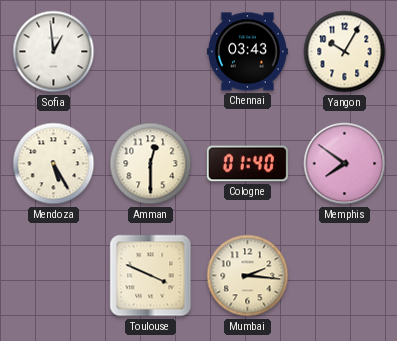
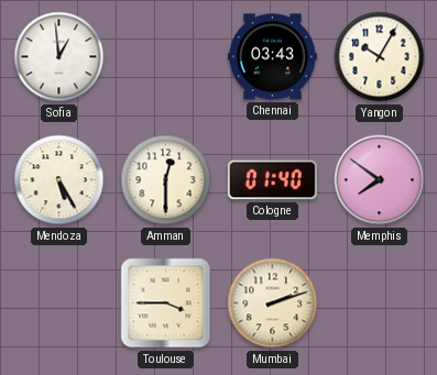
Toulouse: 3:49 -> 3:45
Mumbai: 2:16 -> 2:12
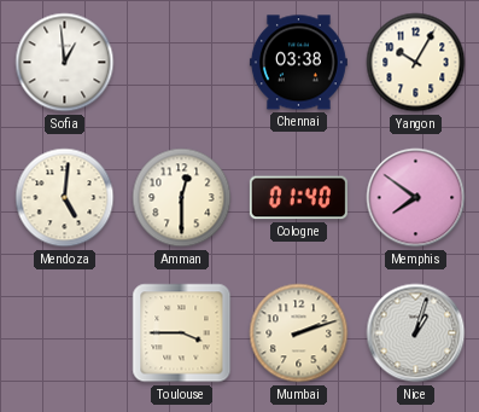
Chennai: 03:43 -> 03:38
Mendoza: 5:25 -> 5:01
Nice: none -> 1:03
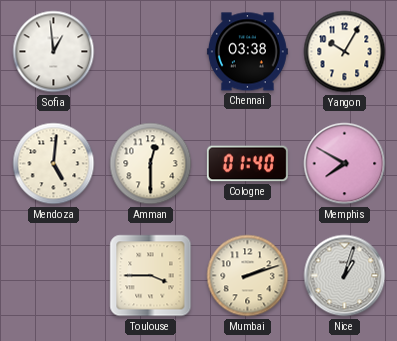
Memphis: 7:51 -> 7:50
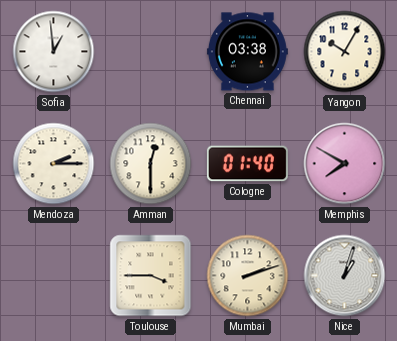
Mendoza: 5:01 -> 2:15
